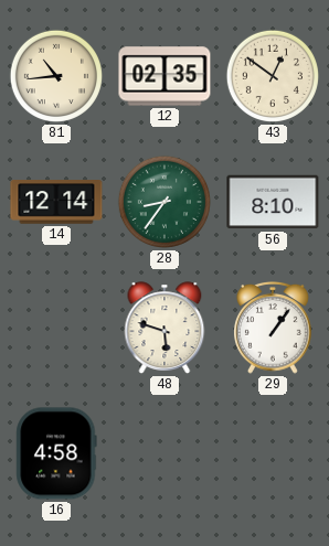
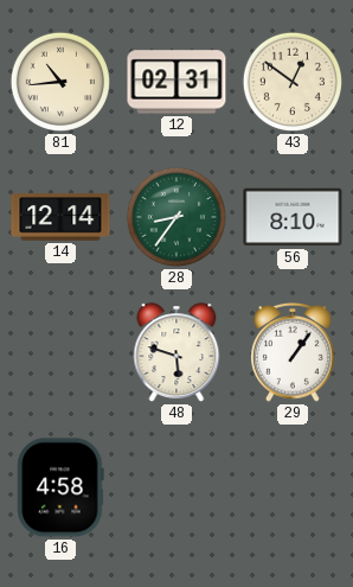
12: 02:35 -> 02:31
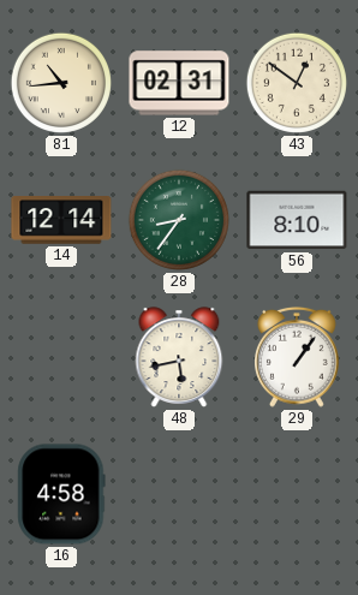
48: 5:48 -> 5:43
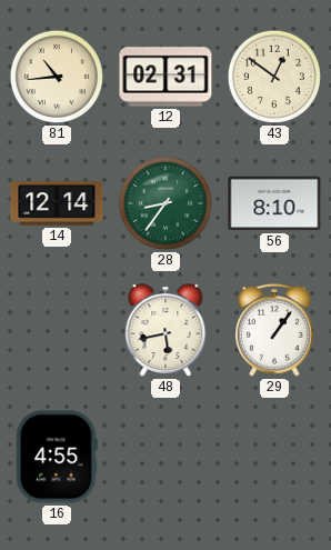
16: 4:58 -> 4:55
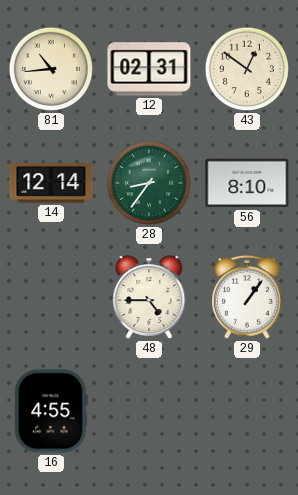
48: 5:43 -> 4:45
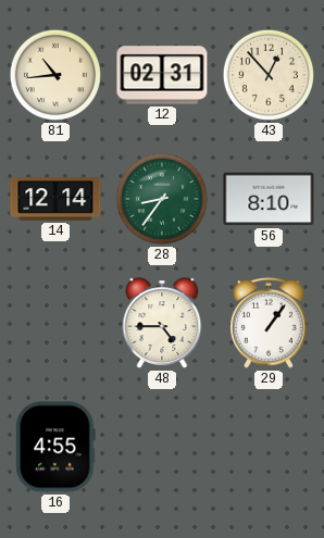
43: 12:51 -> 12:53
